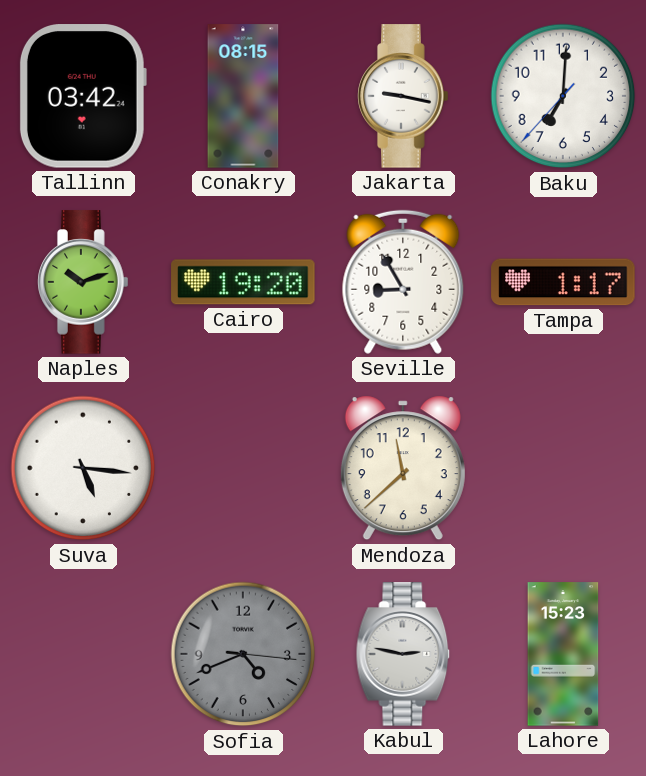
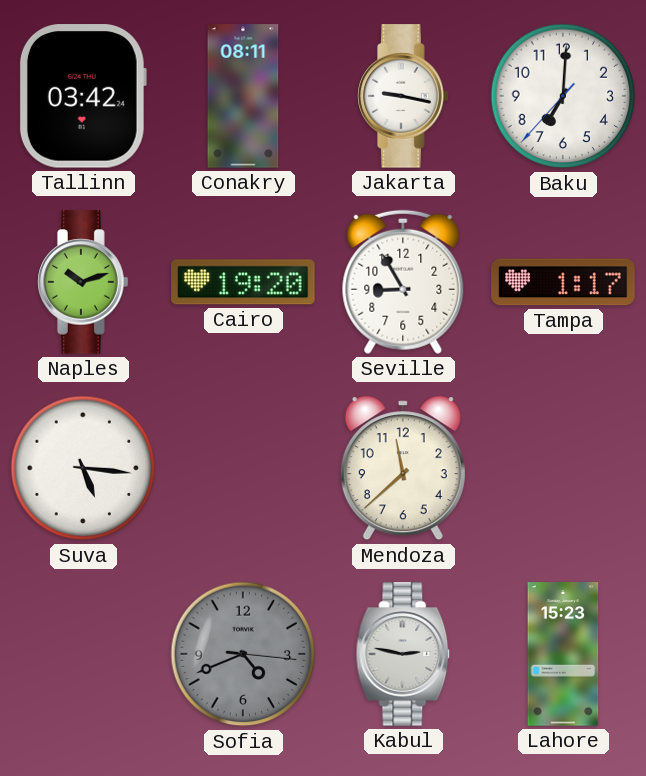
Conakry: 08:15 -> 08:11
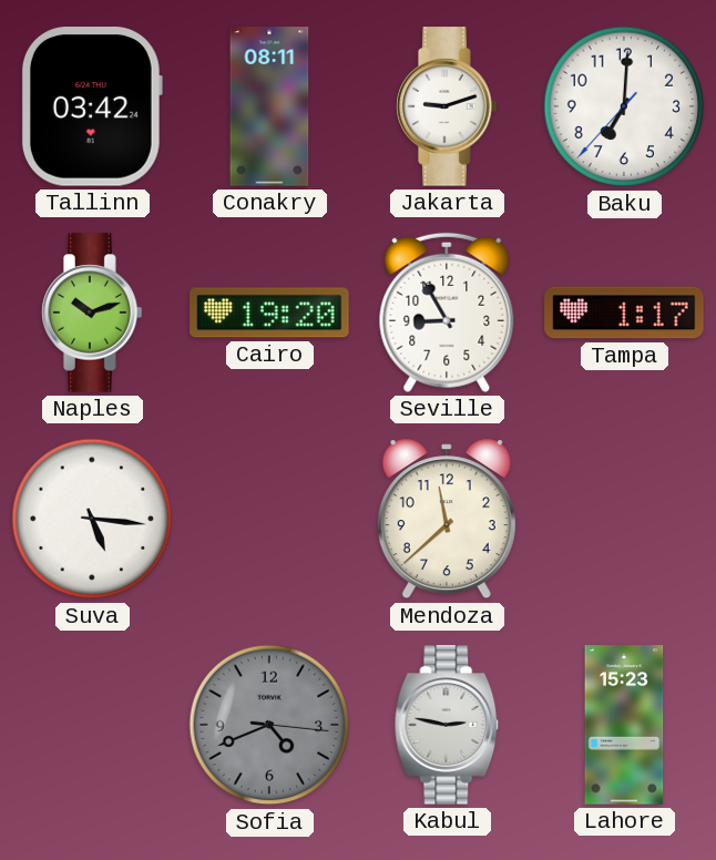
Jakarta: 9:17 -> 9:12
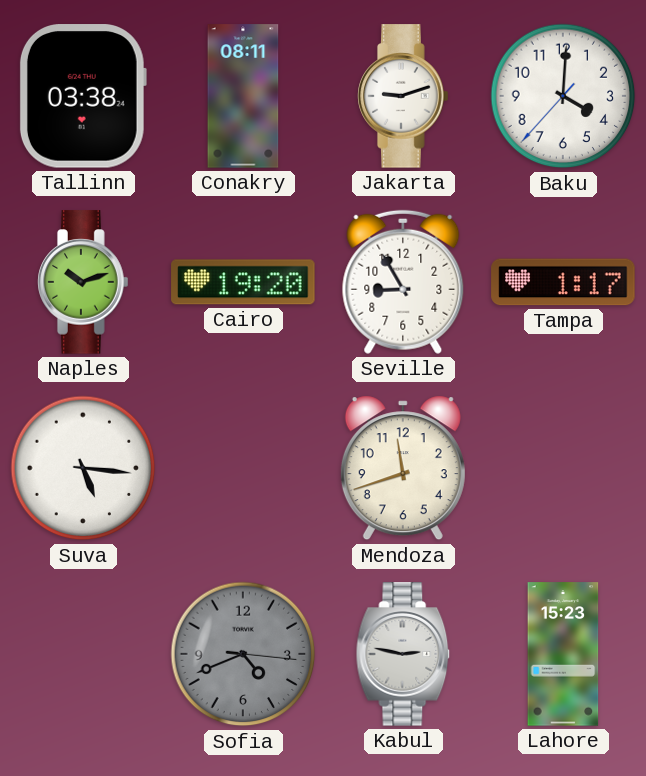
Tallinn: 03:42 -> 03:38
Baku: 7:00 -> 4:00
Mendoza: 11:38 -> 11:42
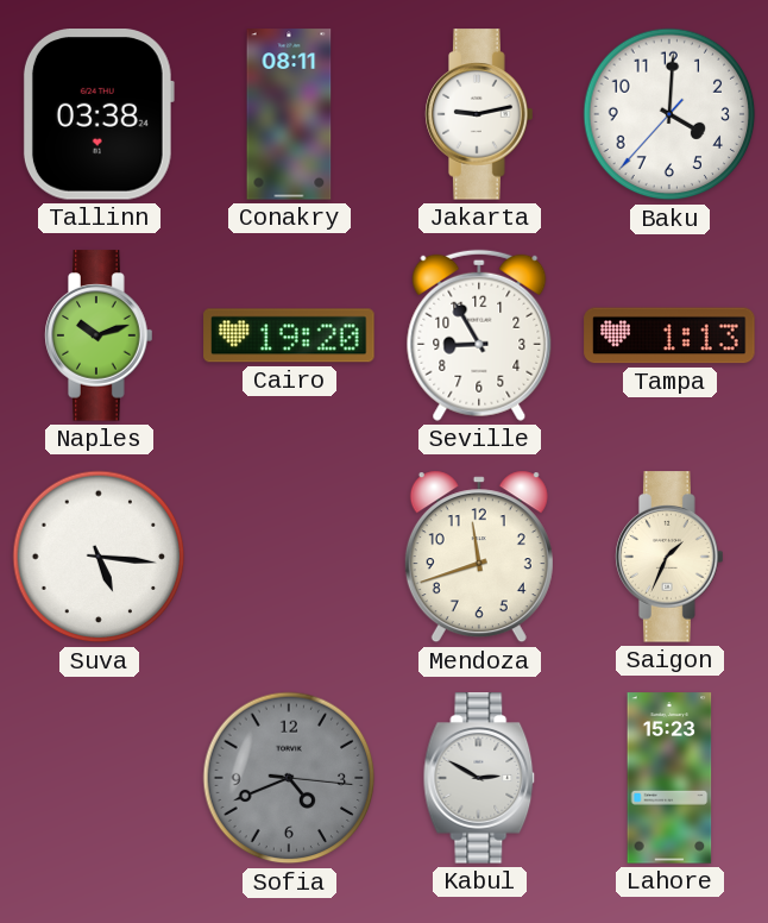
Jakarta: 9:12 -> 9:13
Tampa: 1:17 -> 1:13
Saigon: none -> 1:34
Kabul: 2:47 -> 2:50
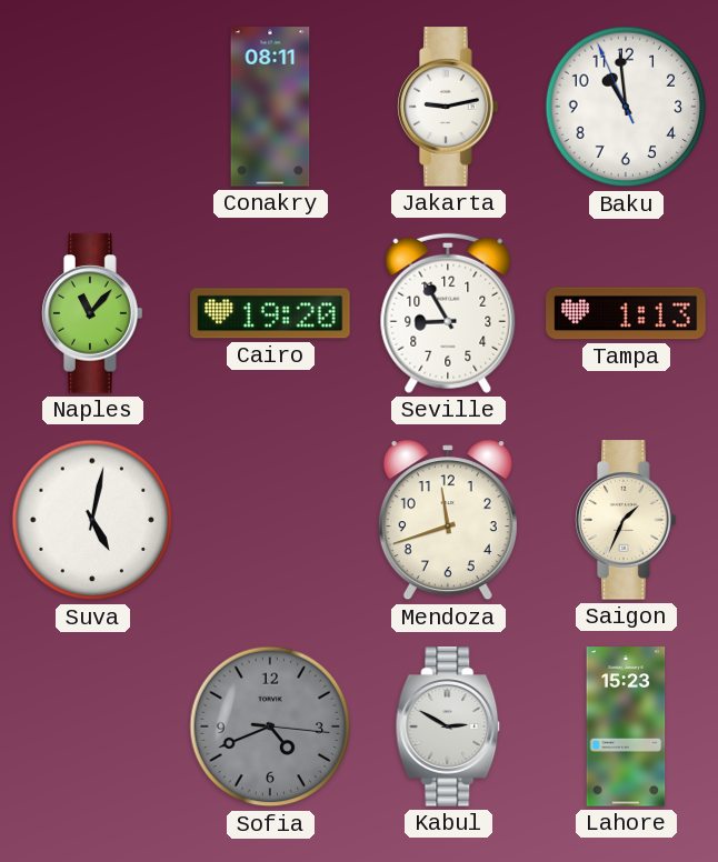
Tallinn: 03:38 -> none
Baku: 4:00 -> 10:58
Naples: 10:12 -> 11:07
Suva: 5:16 -> 5:02
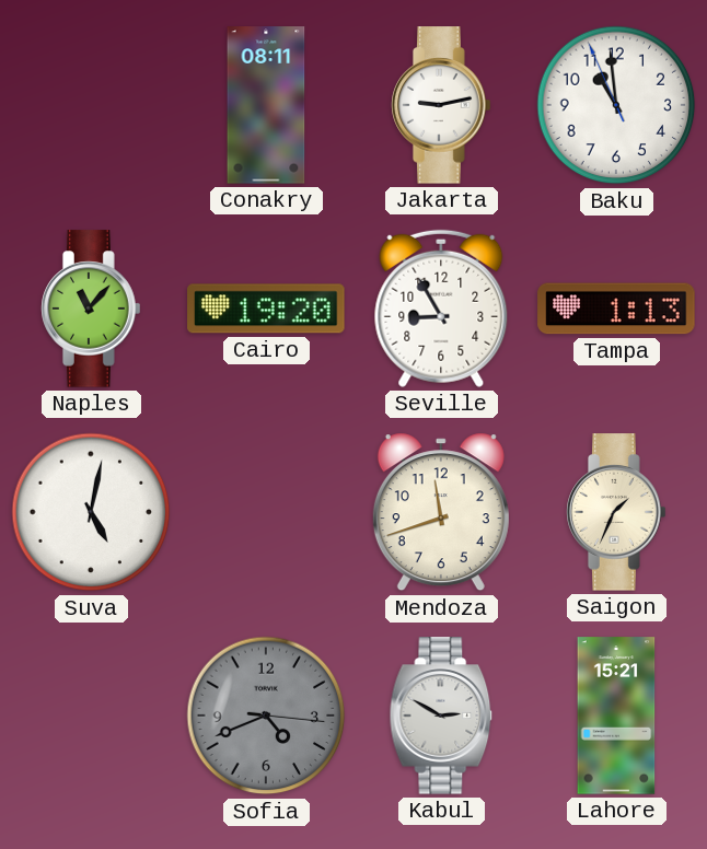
Lahore: 15:23 -> 15:21
